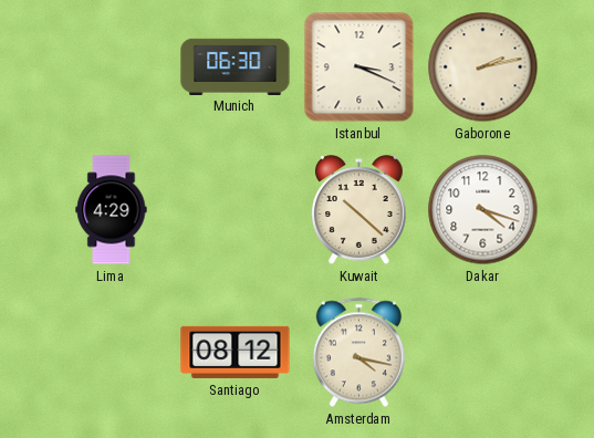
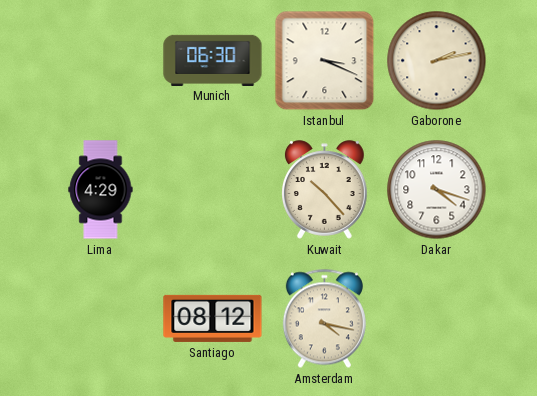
Kuwait: 10:22 -> 10:23
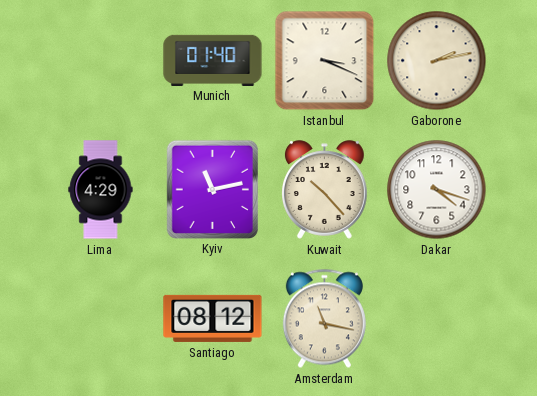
Munich: 06:30 -> 01:40
Kyiv: none -> 11:13
Amsterdam: 4:17 -> 11:17
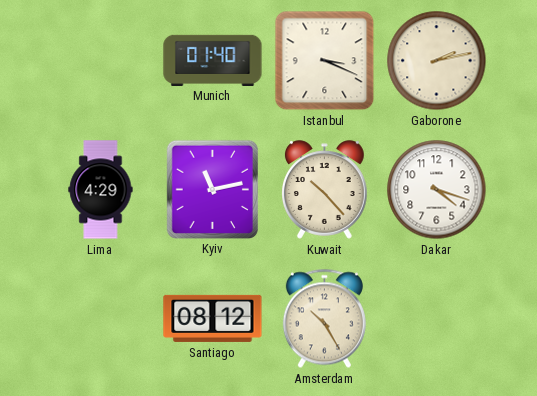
Amsterdam: 11:17 -> 10:25
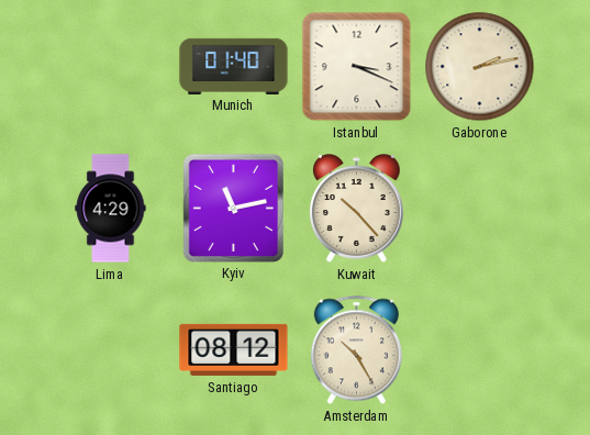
Dakar: 4:18 -> none
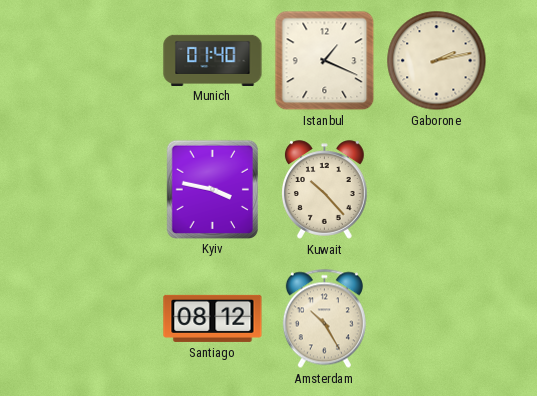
Istanbul: 3:19 -> 1:19
Lima: 4:29 -> none
Kyiv: 11:13 -> 3:47
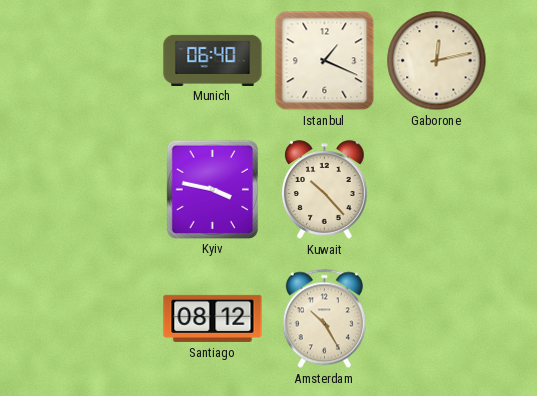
Munich: 01:40 -> 06:40
Gaborone: 2:13 -> 12:13
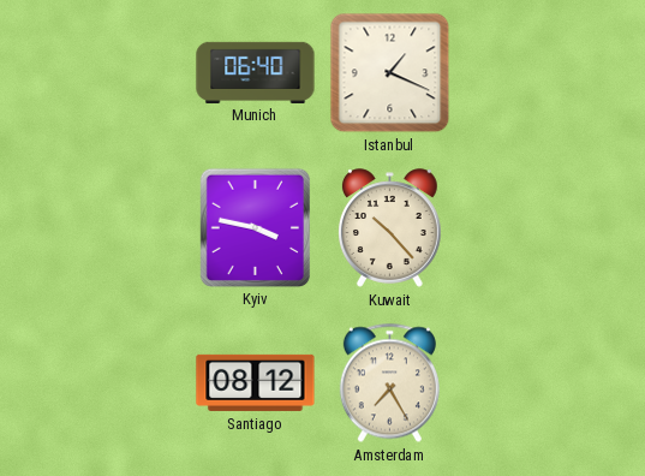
Gaborone: 12:13 -> none
Amsterdam: 10:25 -> 7:25
